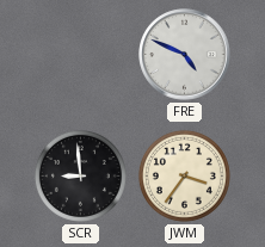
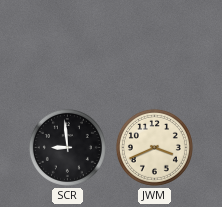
FRE: 4:49 -> none
JWM: 3:36 -> 3:41
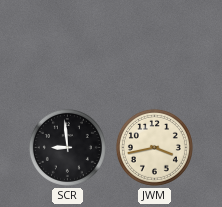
JWM: 3:41 -> 3:43
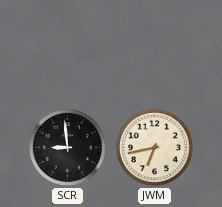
JWM: 3:43 -> 6:43
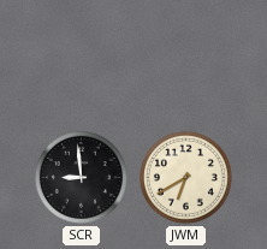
JWM: 6:43 -> 6:40
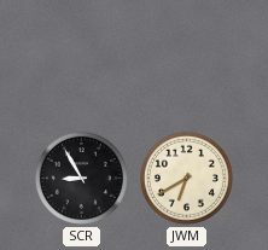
SCR: 8:59 -> 8:55
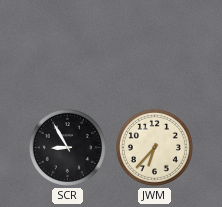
JWM: 6:40 -> 6:37
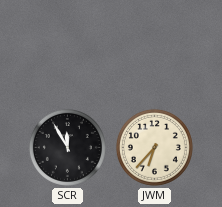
SCR: 8:55 -> 11:55
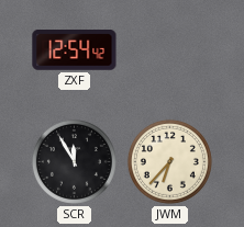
ZXF: none -> 12:54
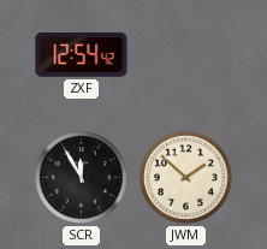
JWM: 6:37 -> 1:52
